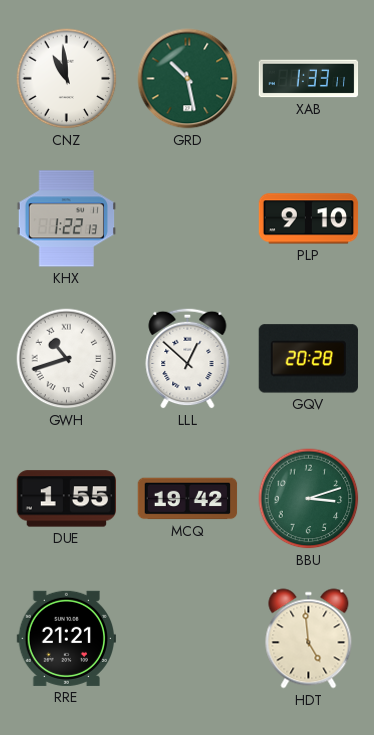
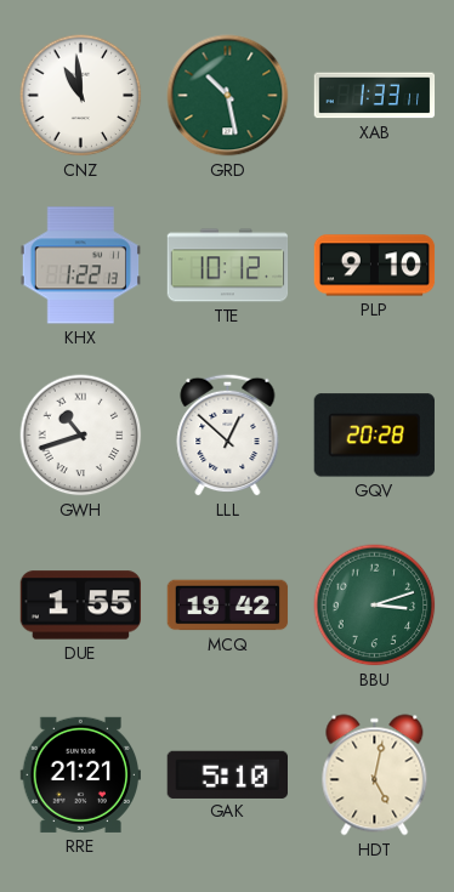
TTE: none -> 10:12
GAK: none -> 5:10
HDT: 4:59 -> 5:02
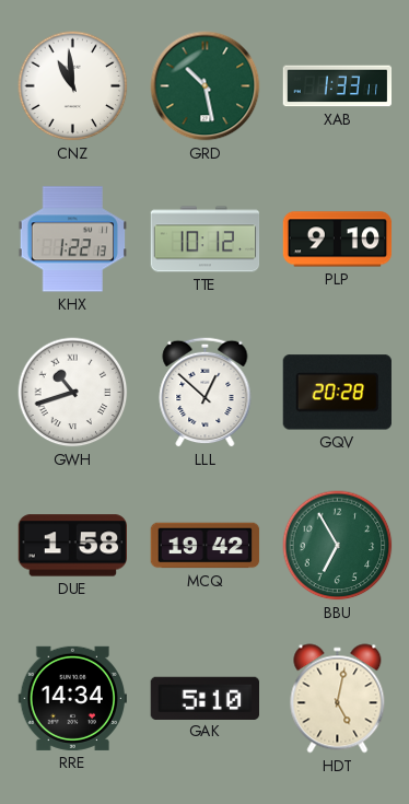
DUE: 1:55 -> 1:58
BBU: 3:12 -> 6:55
RRE: 21:21 -> 14:34
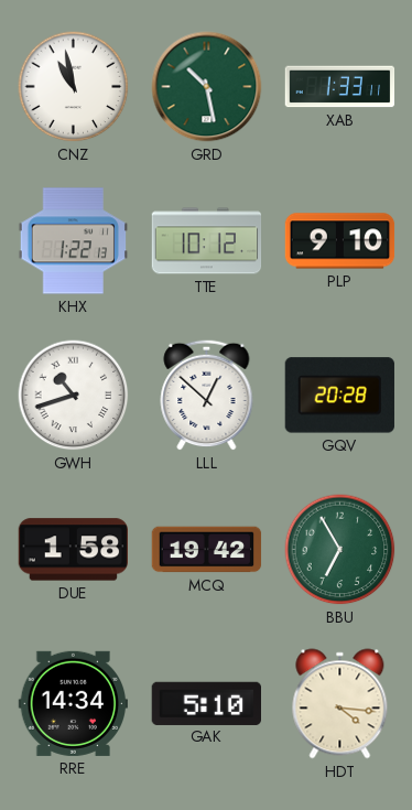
CNZ: 10:59 -> 10:58
HDT: 5:02 -> 4:16
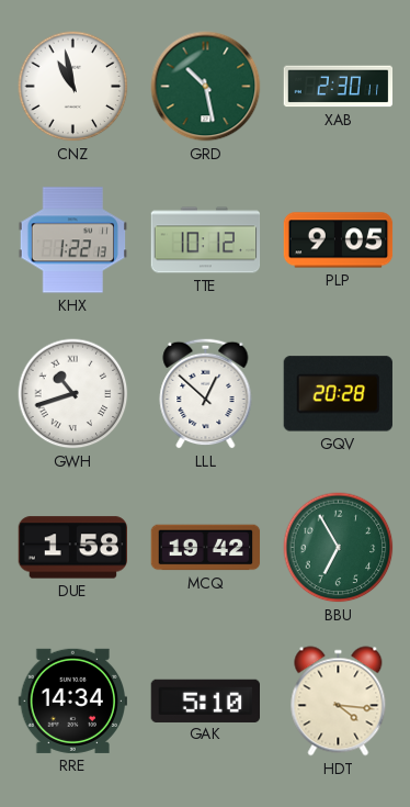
XAB: 1:33 -> 2:30
PLP: 9:10 -> 9:05
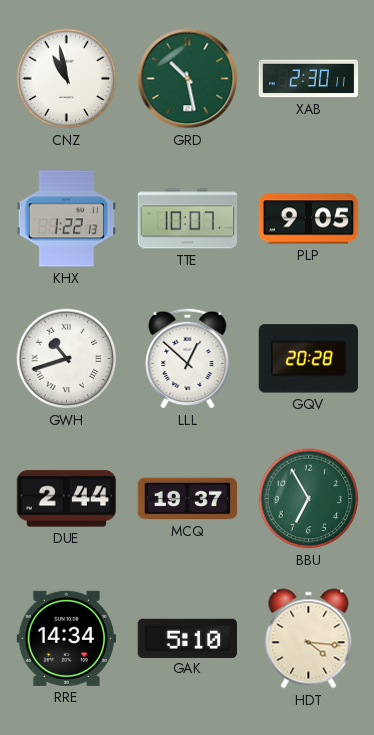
TTE: 10:12 -> 10:07
DUE: 1:58 -> 2:44
MCQ: 19:42 -> 19:37
